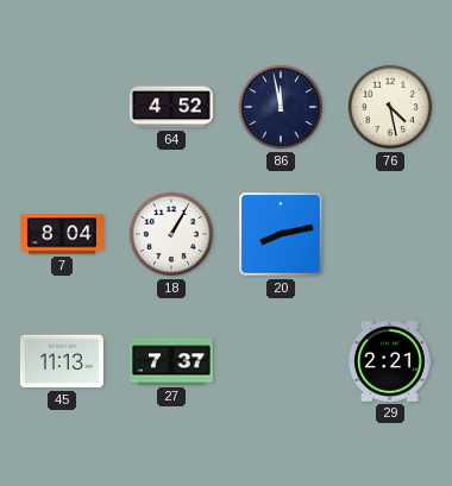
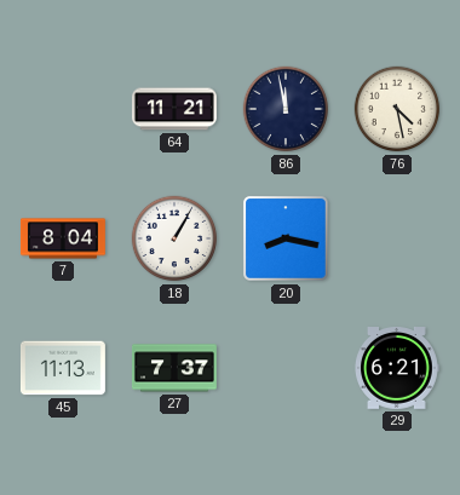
64: 4:52 -> 11:21
20: 8:13 -> 8:17
29: 2:21 -> 6:21
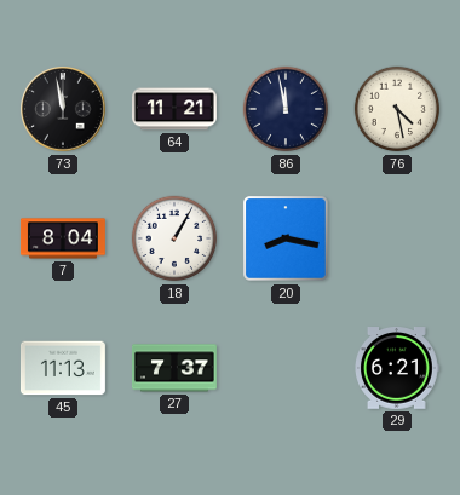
73: none -> 11:58
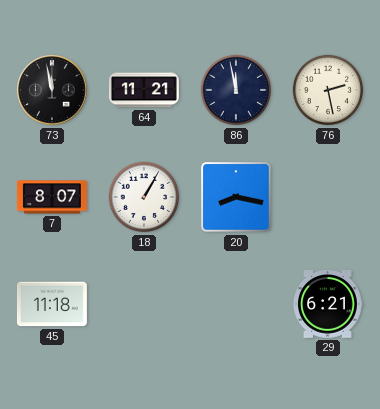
76: 4:28 -> 2:28
7: 8:04 -> 8:07
45: 11:13 -> 11:18
27: 7:37 -> none
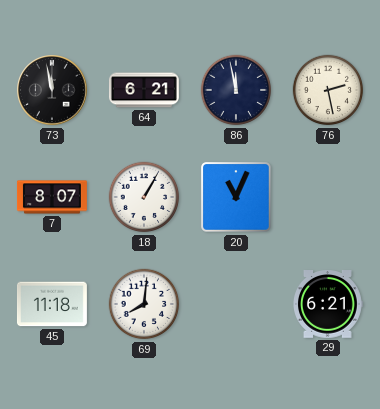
64: 11:21 -> 6:21
20: 8:17 -> 11:04
69: none -> 8:01
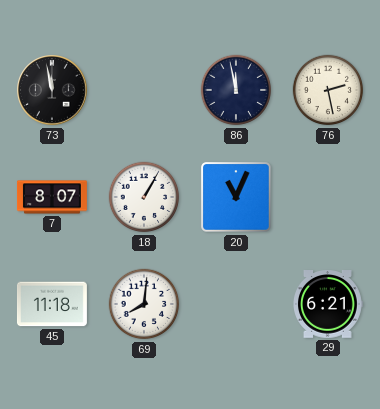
64: 6:21 -> none
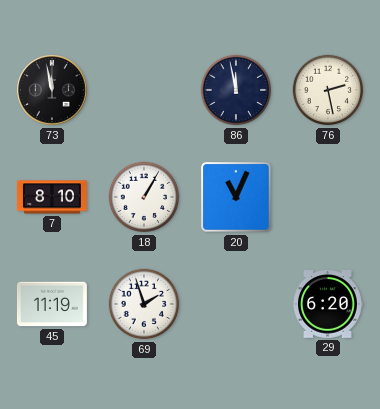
7: 8:07 -> 8:10
45: 11:18 -> 11:19
69: 8:01 -> 1:57
29: 6:21 -> 6:20
